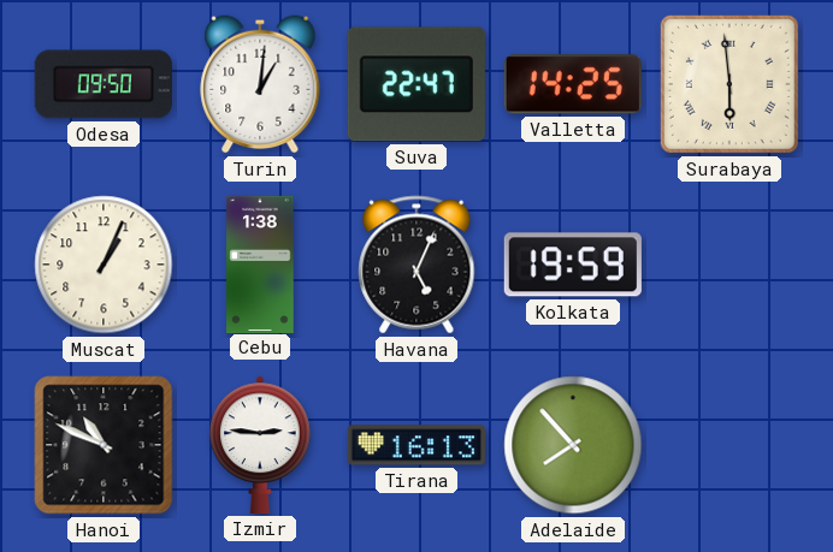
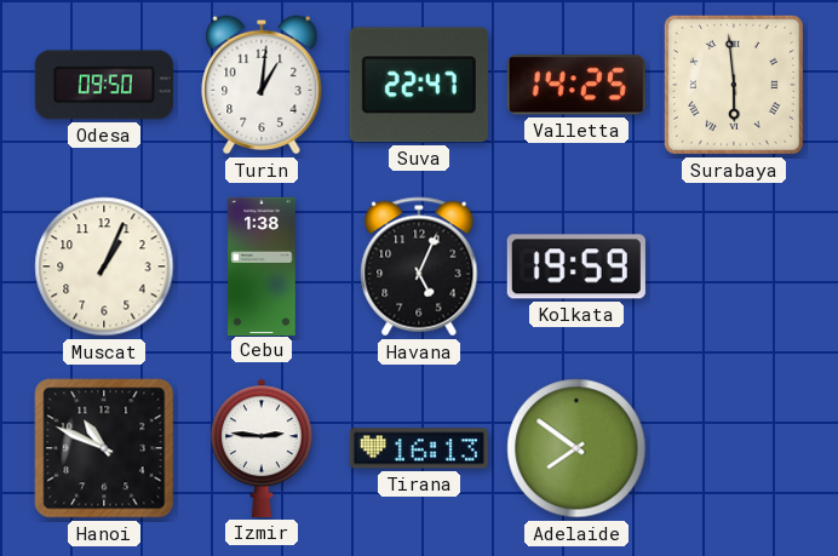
Adelaide: 7:53 -> 7:51
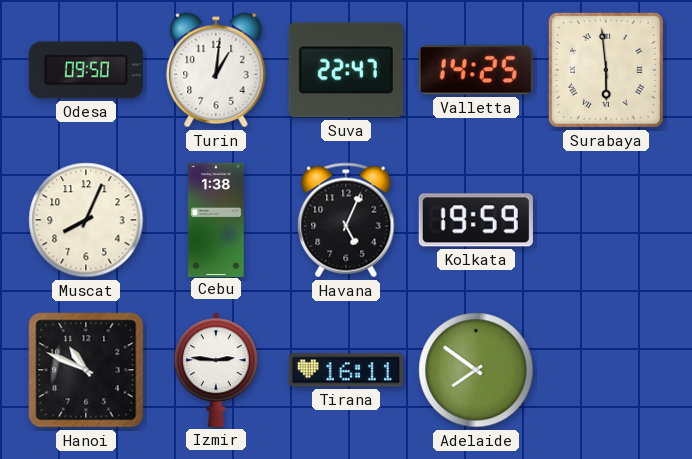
Muscat: 1:04 -> 8:04
Tirana: 16:13 -> 16:11
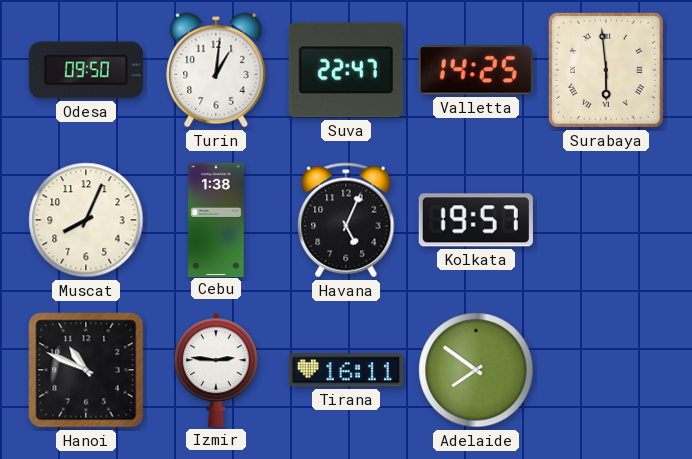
Kolkata: 19:59 -> 19:57
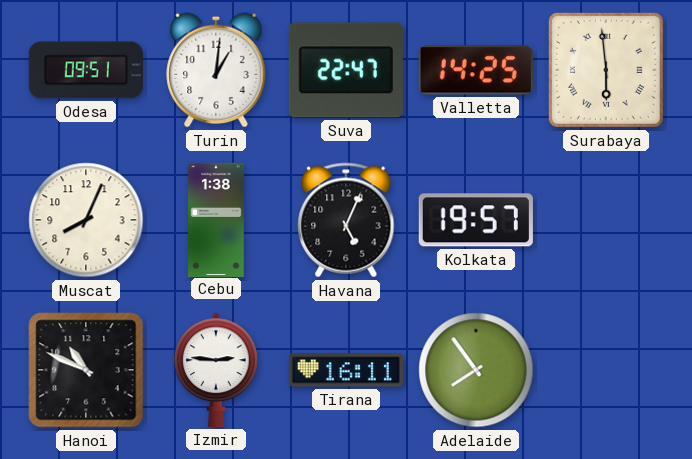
Odesa: 09:50 -> 09:51
Adelaide: 7:51 -> 7:54
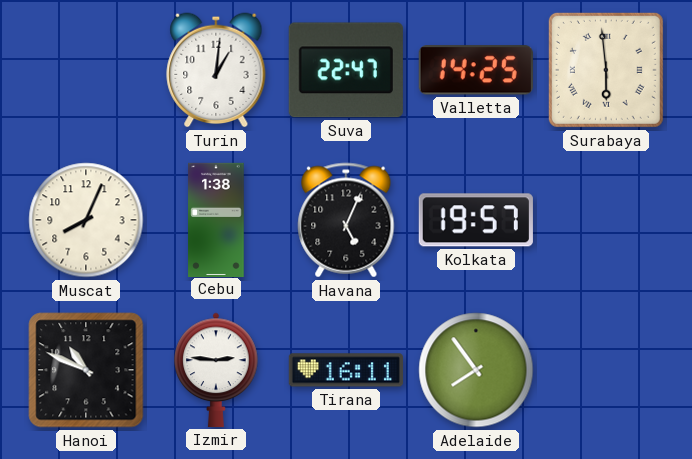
Odesa: 09:51 -> none
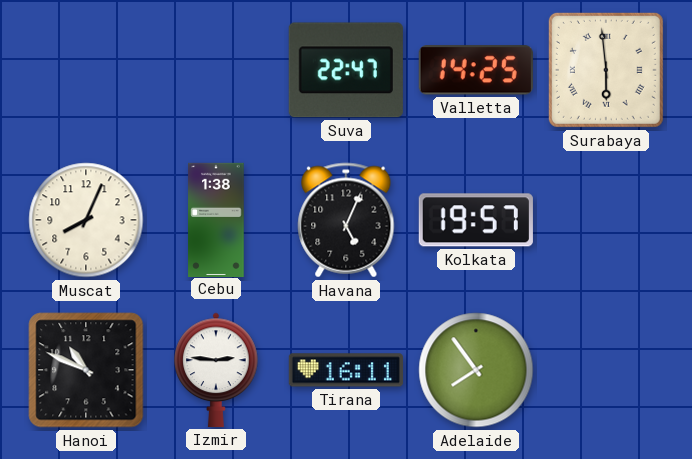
Turin: 1:01 -> none
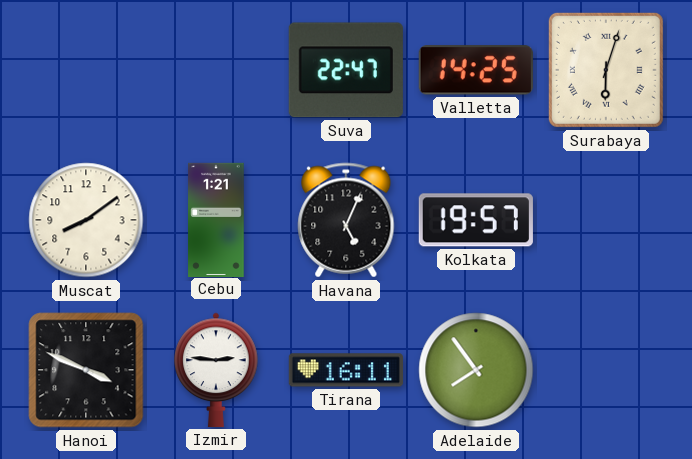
Surabaya: 5:59 -> 6:03
Muscat: 8:04 -> 8:09
Cebu: 1:38 -> 1:21
Hanoi: 10:49 -> 3:49
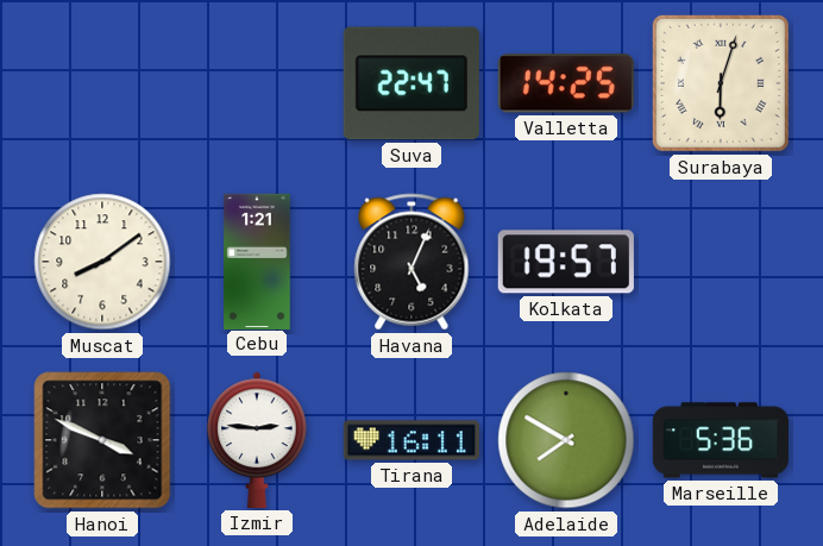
Adelaide: 7:54 -> 7:50
Marseille: none -> 5:36
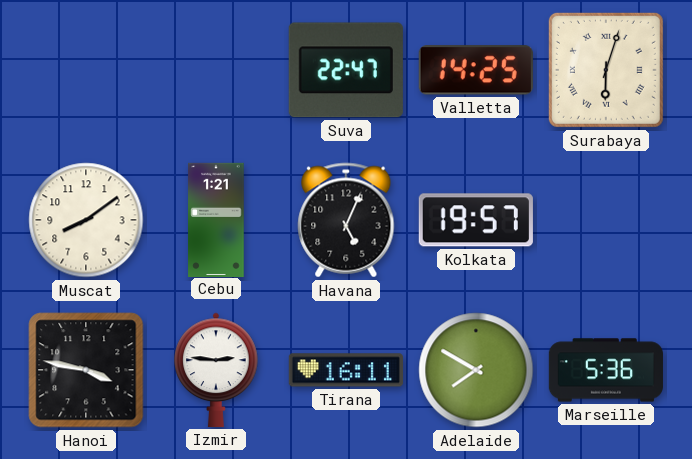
Hanoi: 3:49 -> 3:47
